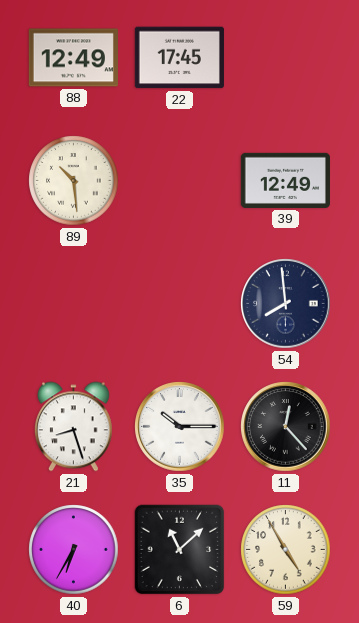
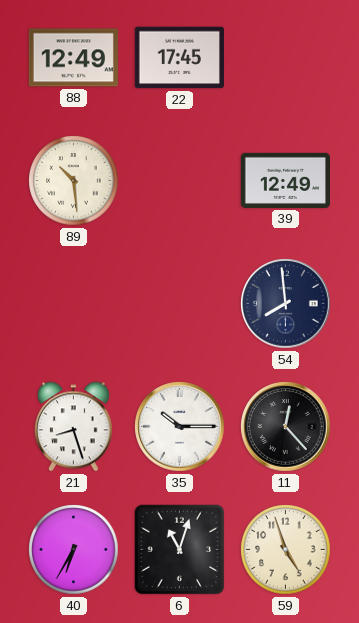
6: 11:08 -> 11:03
59: 4:55 -> 4:57
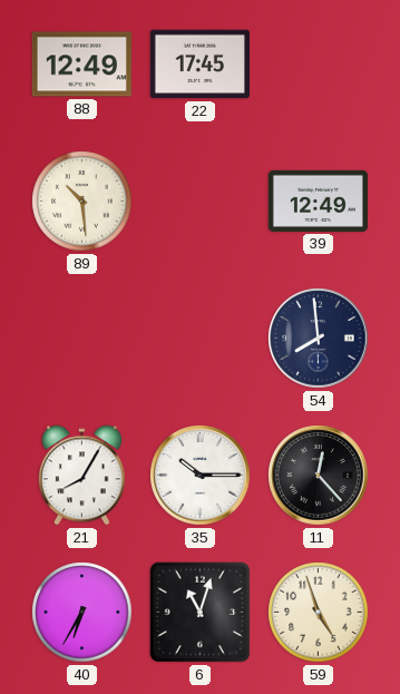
21: 8:27 -> 8:05
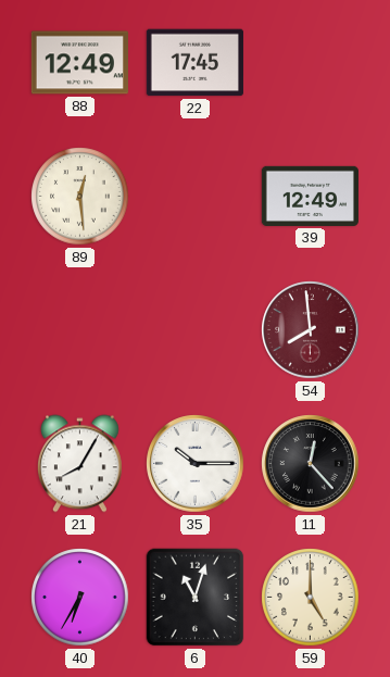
89: 10:29 -> 12:29
54 dial: navy -> burgundy
59: 4:57 -> 5:00
